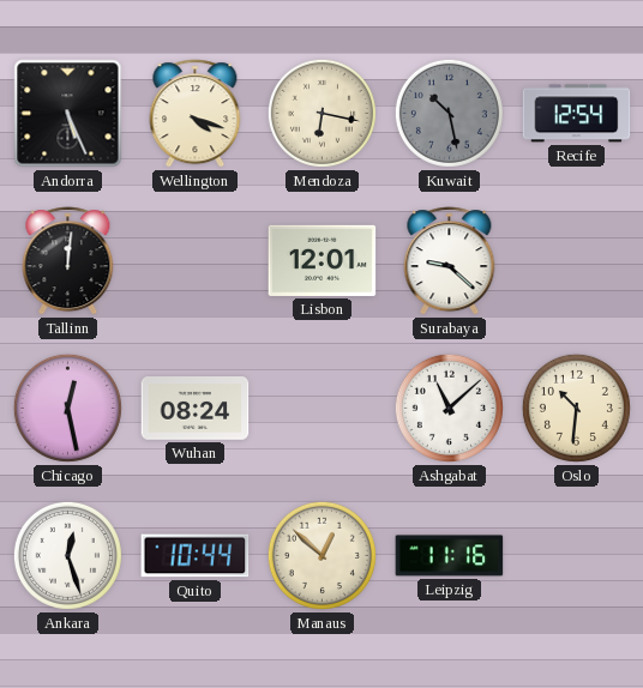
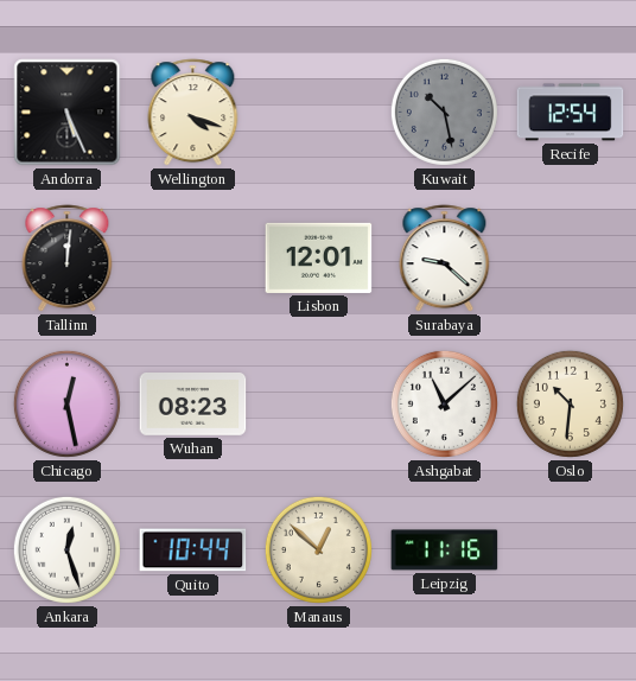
Mendoza: 6:17 -> none
Wuhan: 08:24 -> 08:23
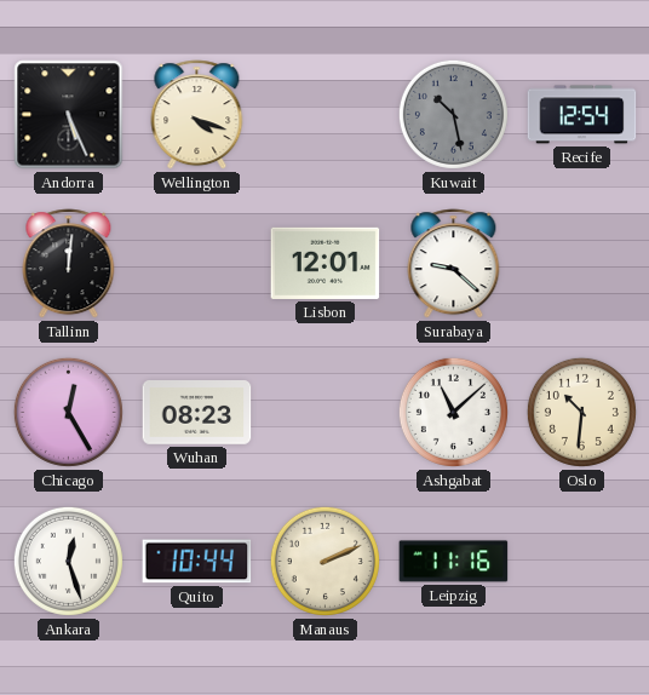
Chicago: 12:28 -> 12:25
Manaus: 12:52 -> 2:11
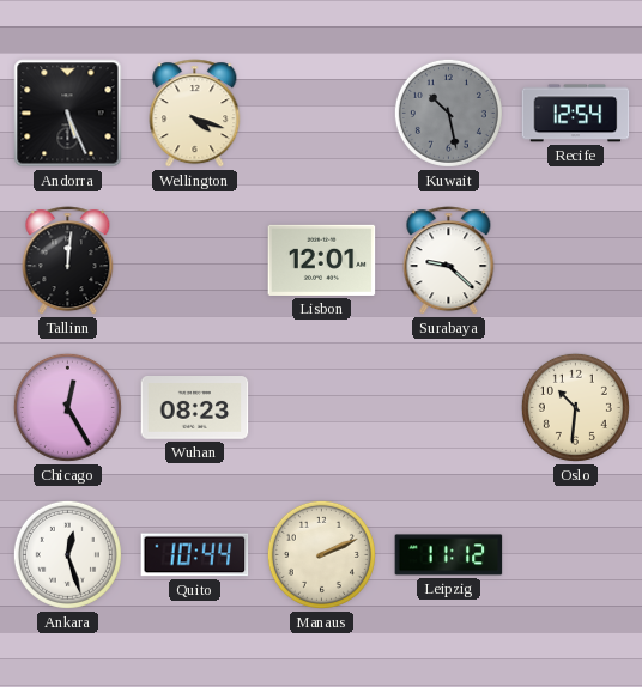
Ashgabat: 11:08 -> none
Leipzig: 11:16 -> 11:12
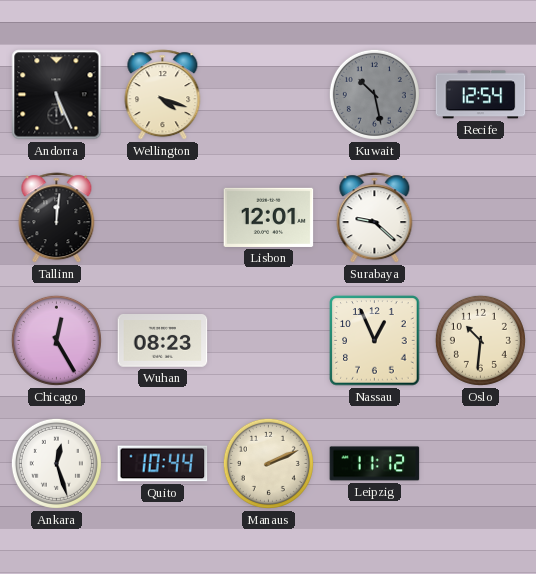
Nassau: none -> 12:56
